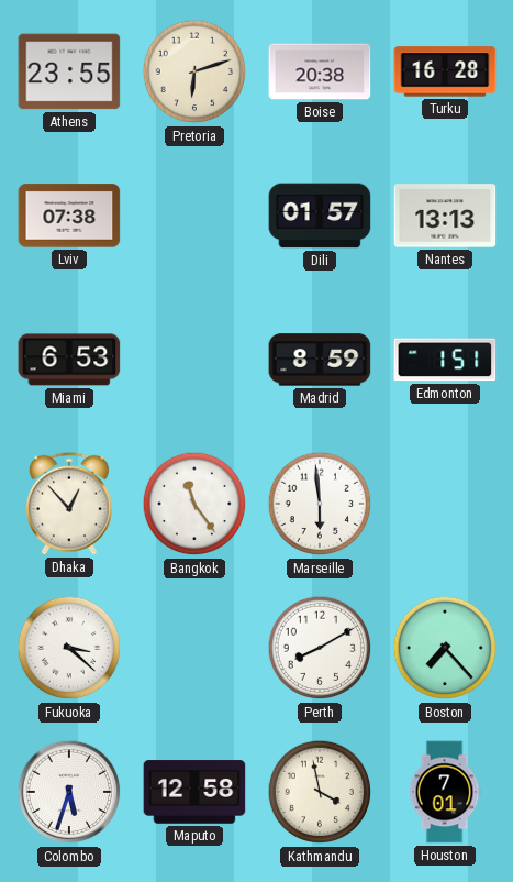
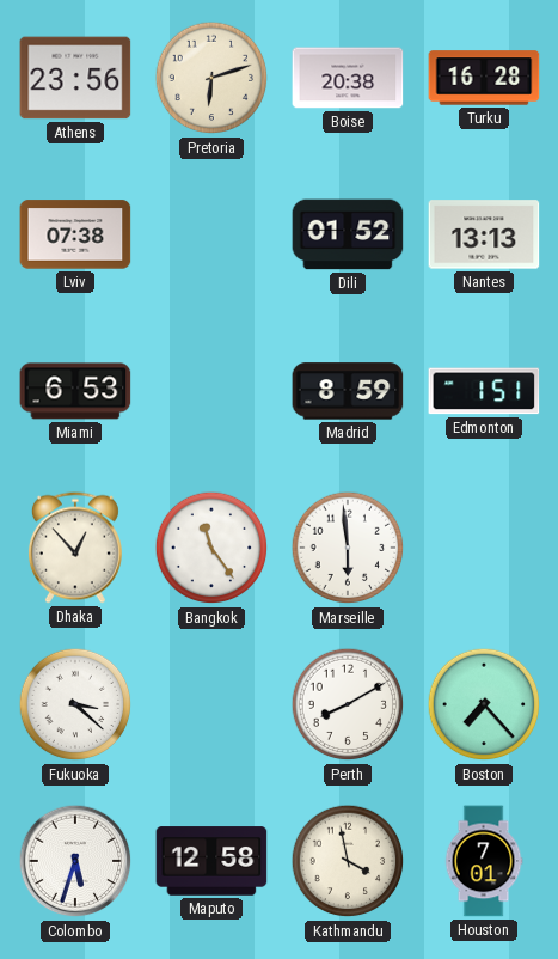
Athens: 23:55 -> 23:56
Dili: 01:57 -> 01:52
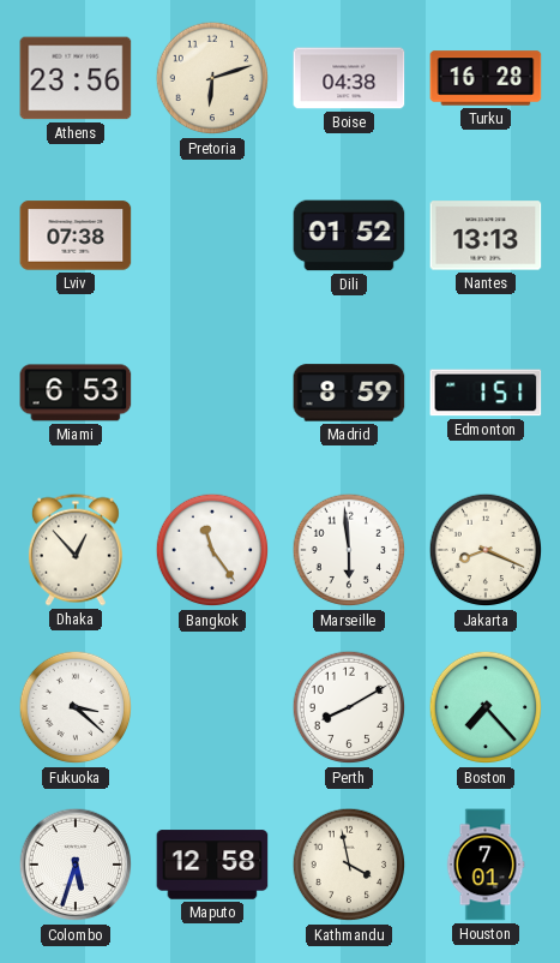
Boise: 20:38 -> 04:38
Jakarta: none -> 8:19
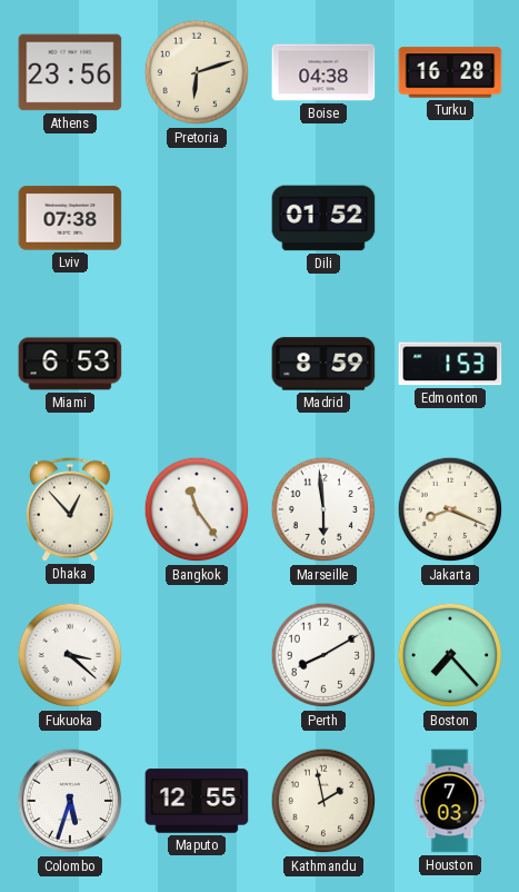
Nantes: 13:13 -> none
Edmonton: 1:51 -> 1:53
Maputo: 12:58 -> 12:55
Kathmandu: 3:58 -> 1:58
Houston: 7:01 -> 7:03
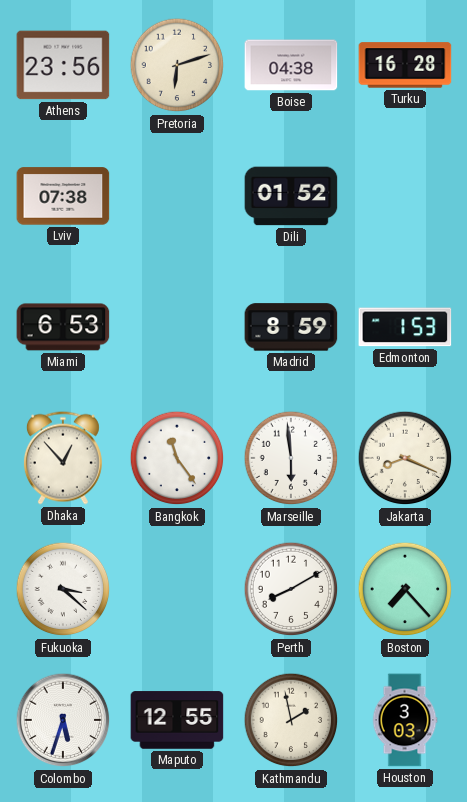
Houston: 7:03 -> 3:03
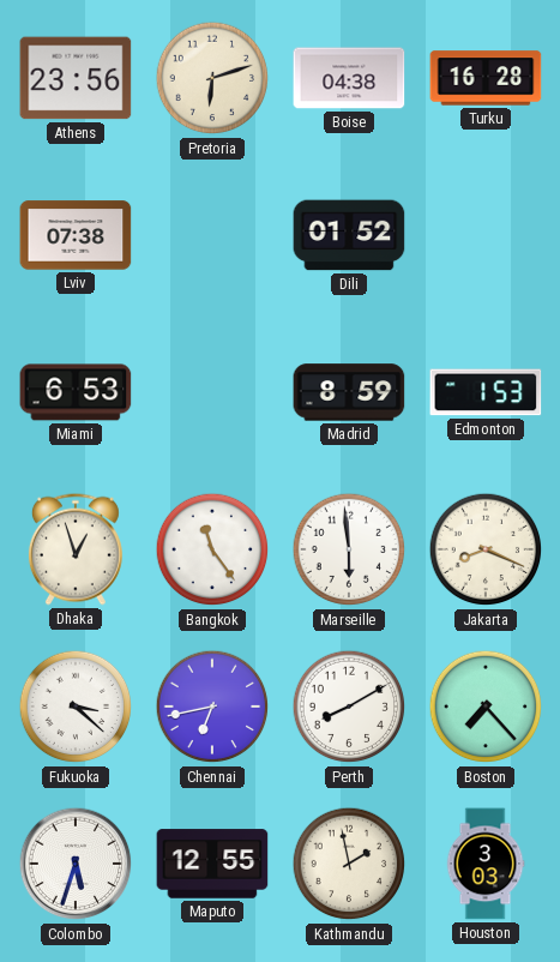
Dhaka: 12:53 -> 12:57
Chennai: none -> 6:43
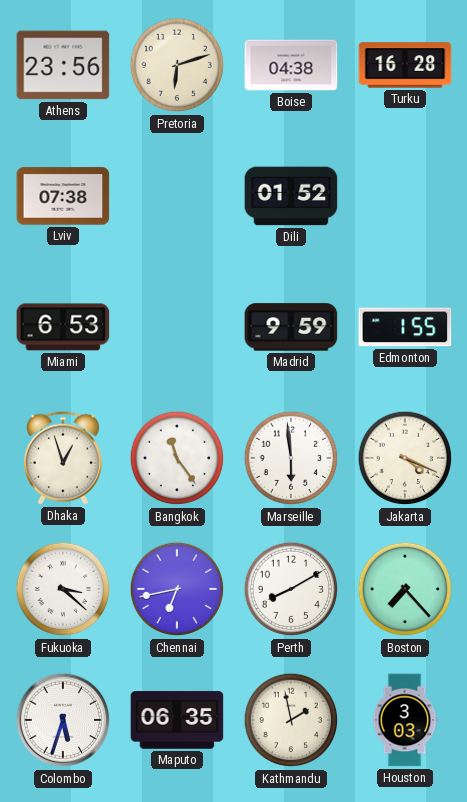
Madrid: 8:59 -> 9:59
Edmonton: 1:53 -> 1:55
Jakarta: 8:19 -> 4:19
Maputo: 12:55 -> 06:35
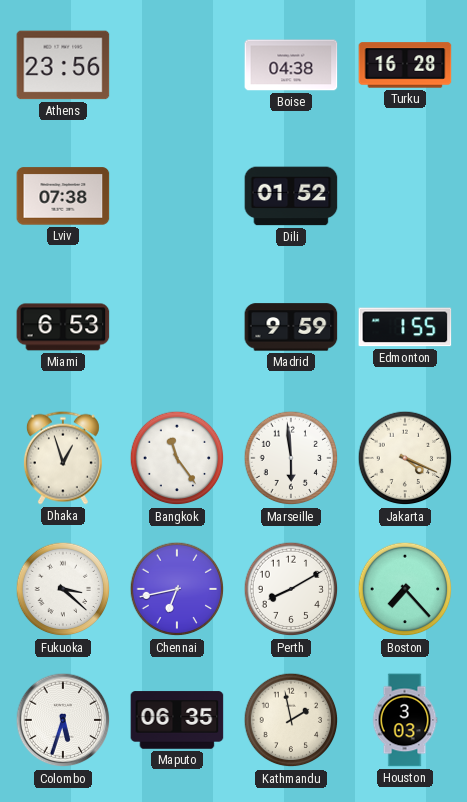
Pretoria: 6:12 -> none
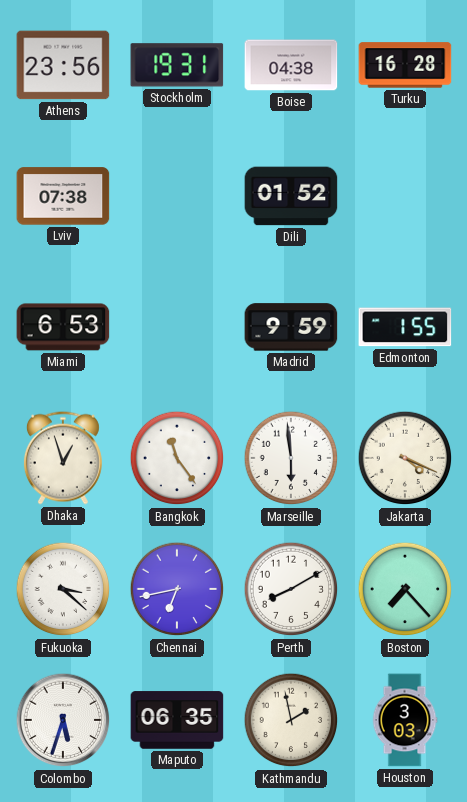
Stockholm: none -> 19:31
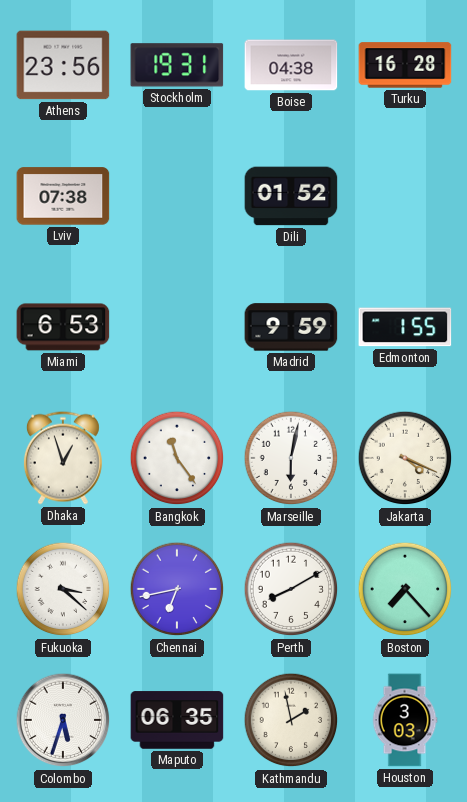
Marseille: 5:59 -> 6:02
